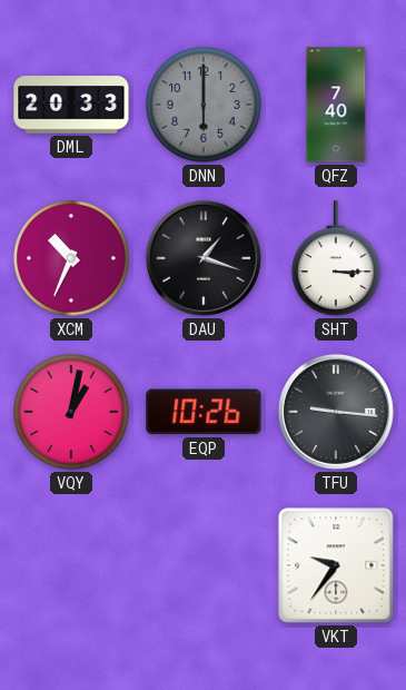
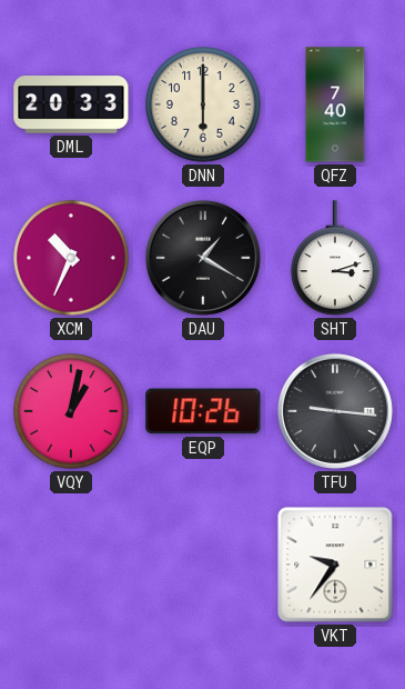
DNN dial: grey -> cream
DAU: 1:18 -> 1:20
SHT: 3:15 -> 3:12
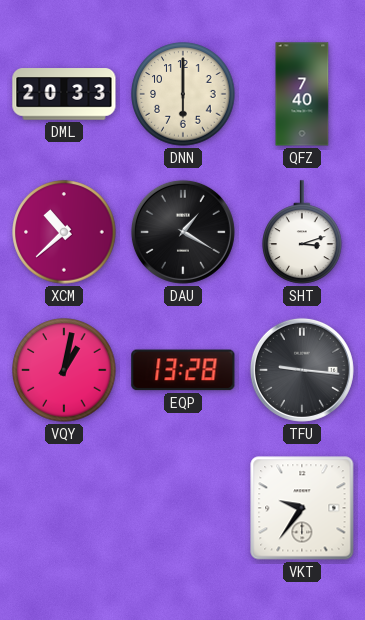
XCM: 10:34 -> 10:38
EQP: 10:26 -> 13:28
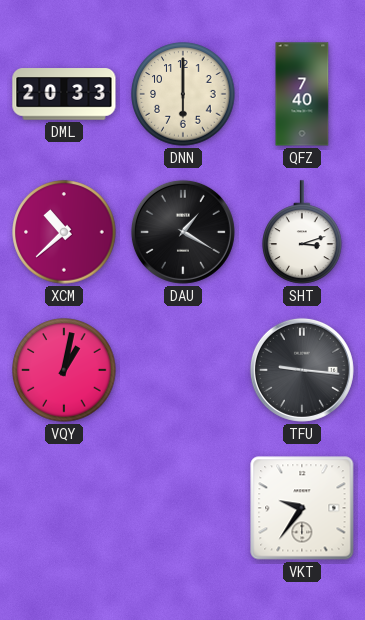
EQP: 13:28 -> none
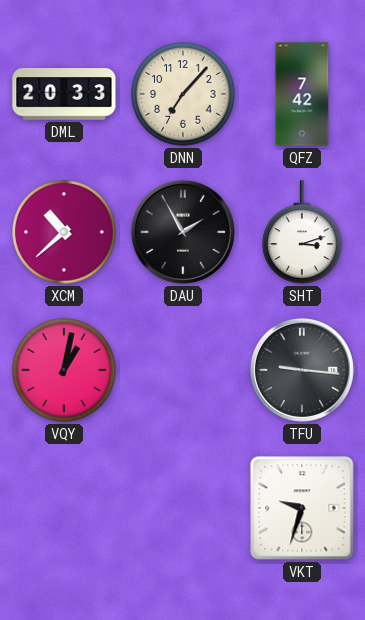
DNN: 6:00 -> 7:07
QFZ: 7:40 -> 7:42
DAU: 1:20 -> 1:55
VKT: 9:36 -> 9:33
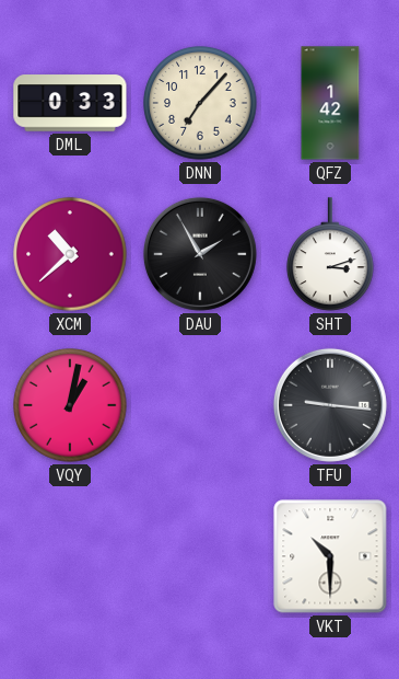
DML: 20:33 -> 0:33
QFZ: 7:42 -> 1:42
VKT: 9:33 -> 10:30
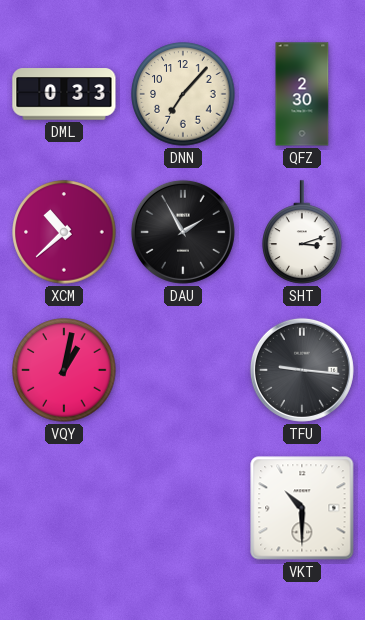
QFZ: 1:42 -> 2:30
